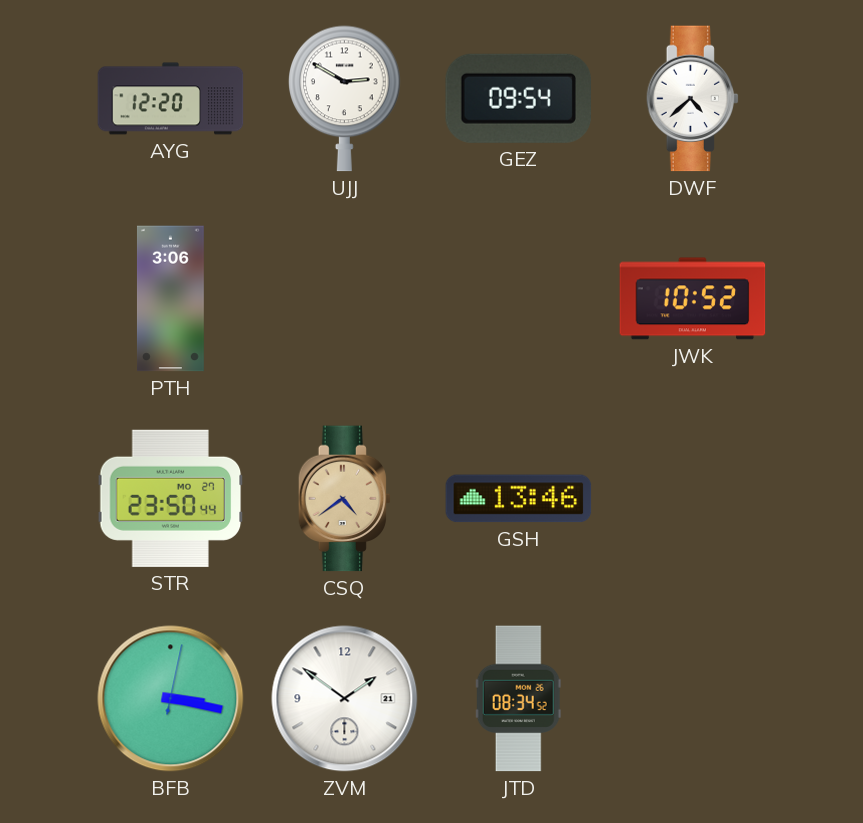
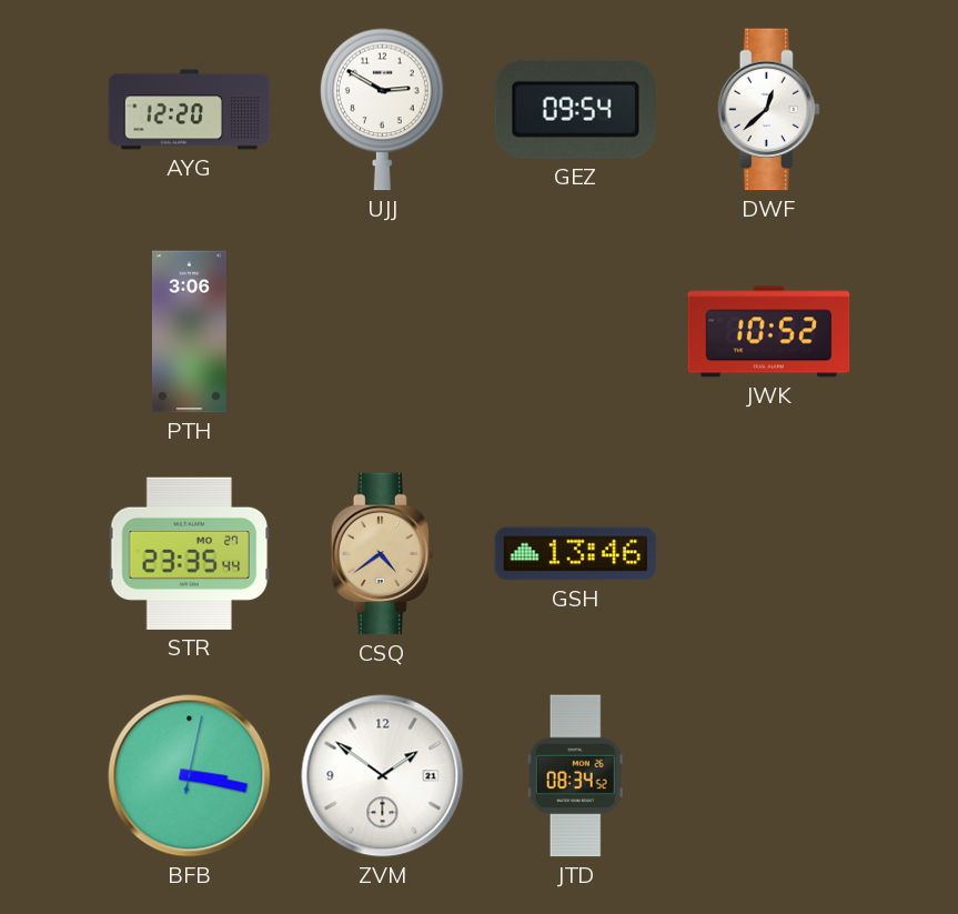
DWF: 4:38 -> 12:38
STR: 23:50 -> 23:35
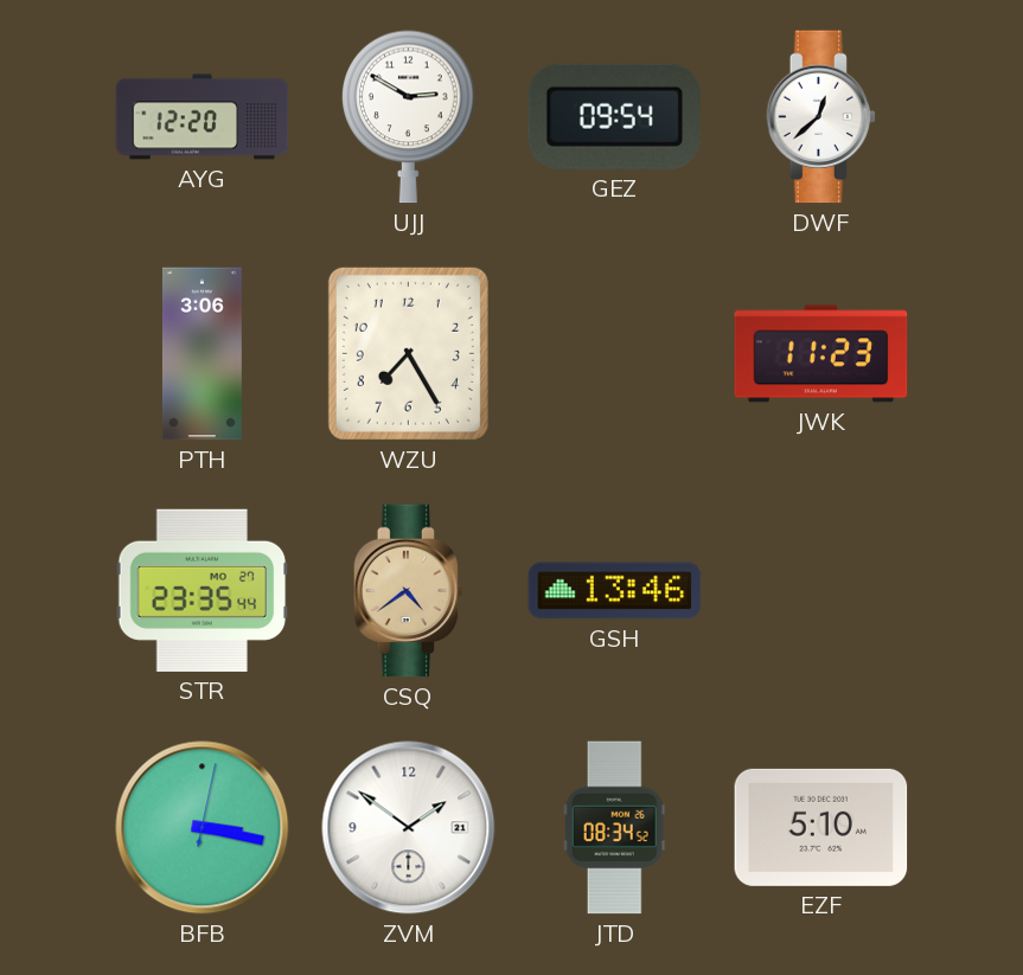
WZU: none -> 7:25
JWK: 10:52 -> 11:23
EZF: none -> 5:10
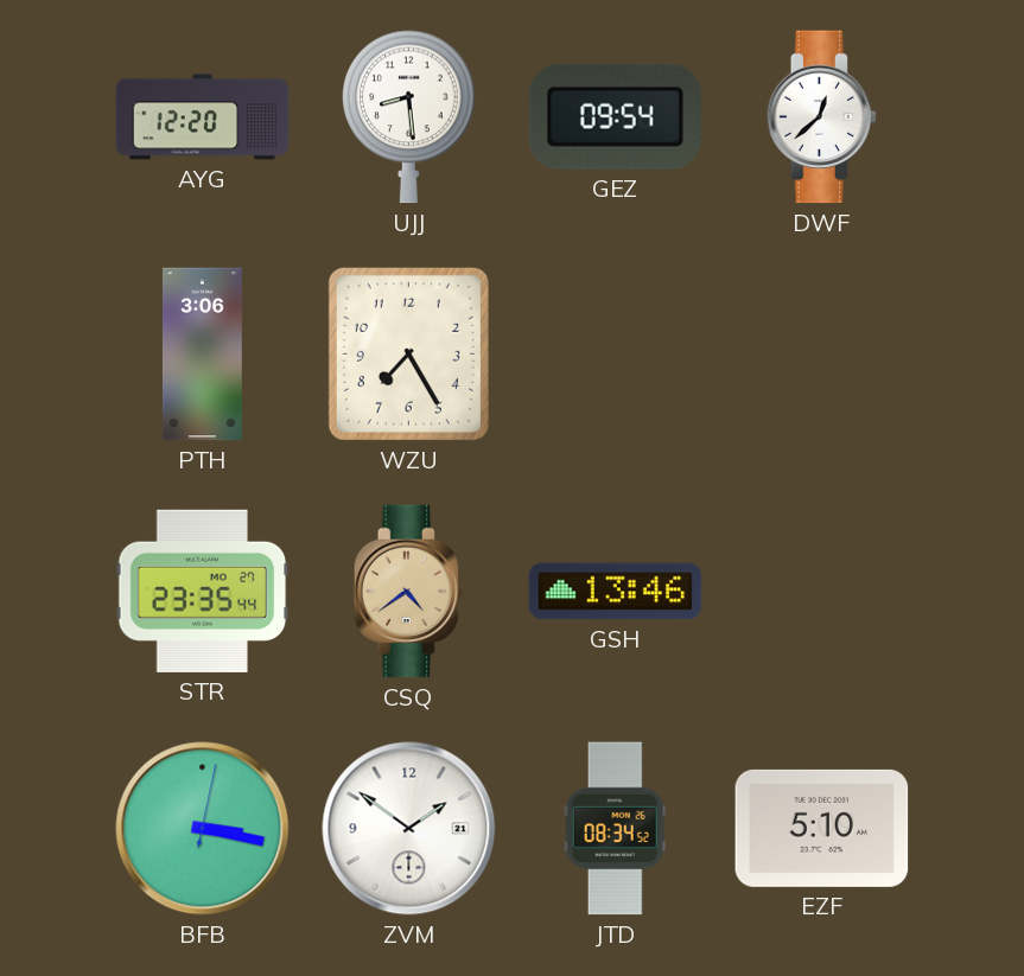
UJJ: 2:50 -> 8:29
JWK: 11:23 -> none
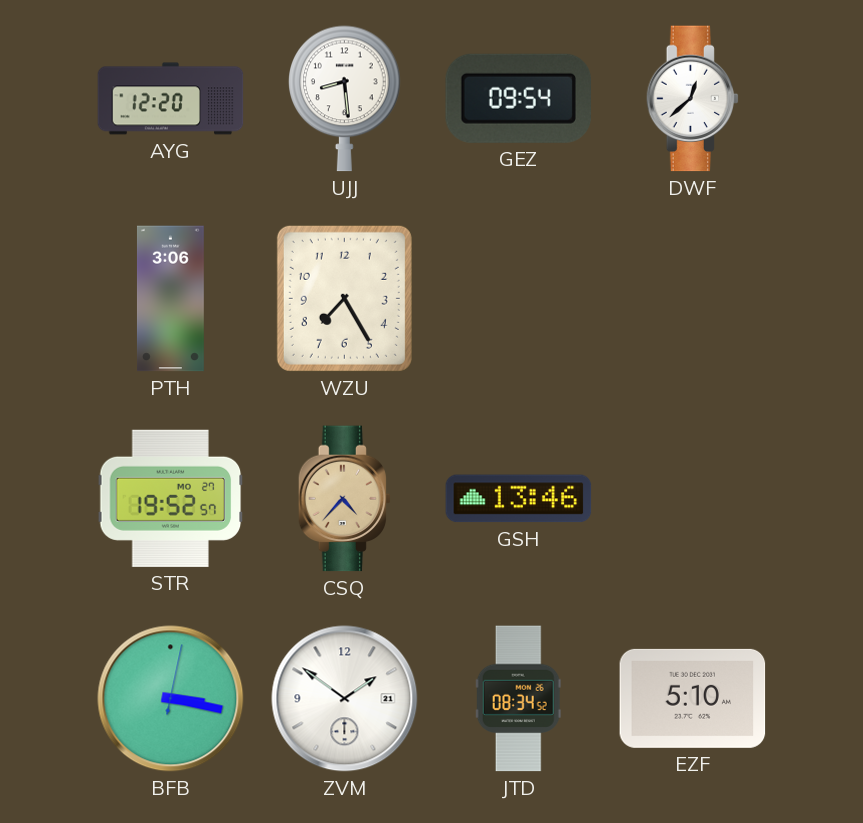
STR: 23:35 -> 19:52
CSQ: 4:39 -> 4:37
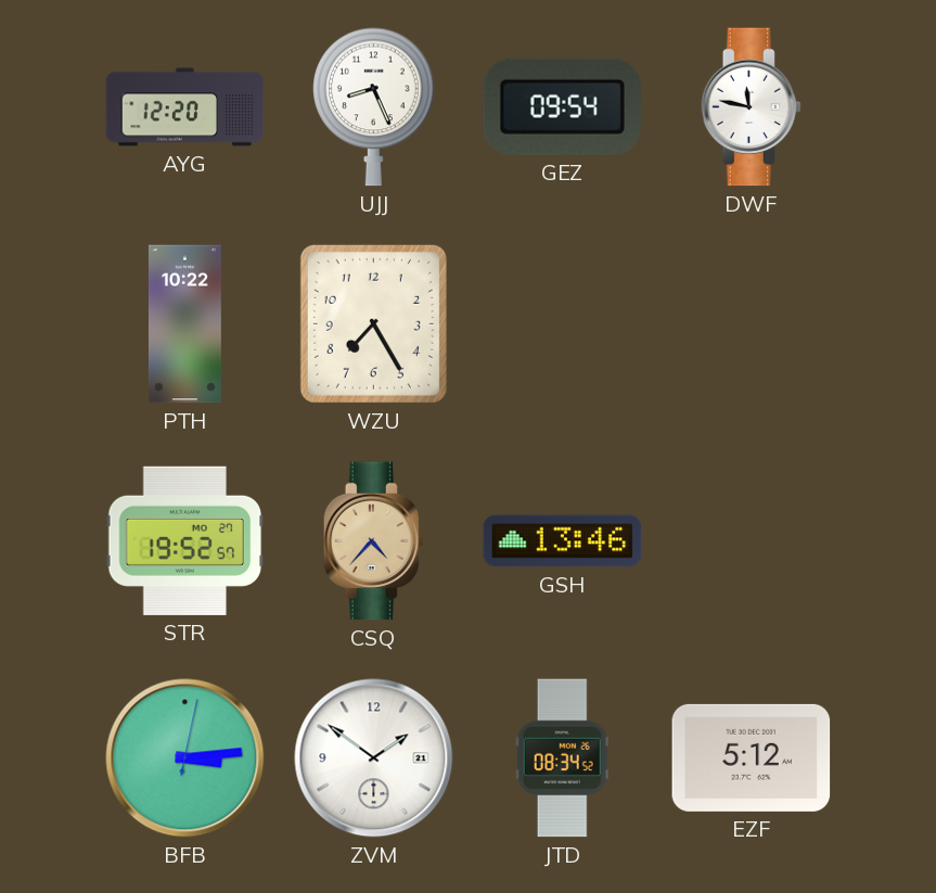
UJJ: 8:29 -> 8:26
DWF: 12:38 -> 11:47
PTH: 3:06 -> 10:22
BFB: 3:17 -> 3:14
EZF: 5:10 -> 5:12
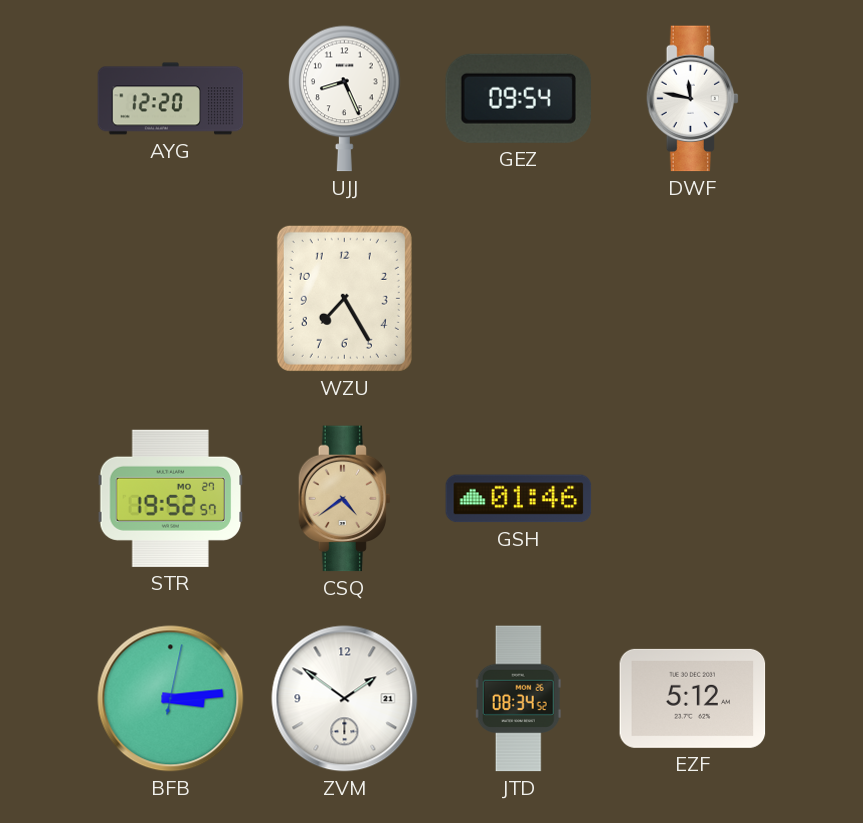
PTH: 10:22 -> none
CSQ: 4:37 -> 4:39
GSH: 13:46 -> 01:46
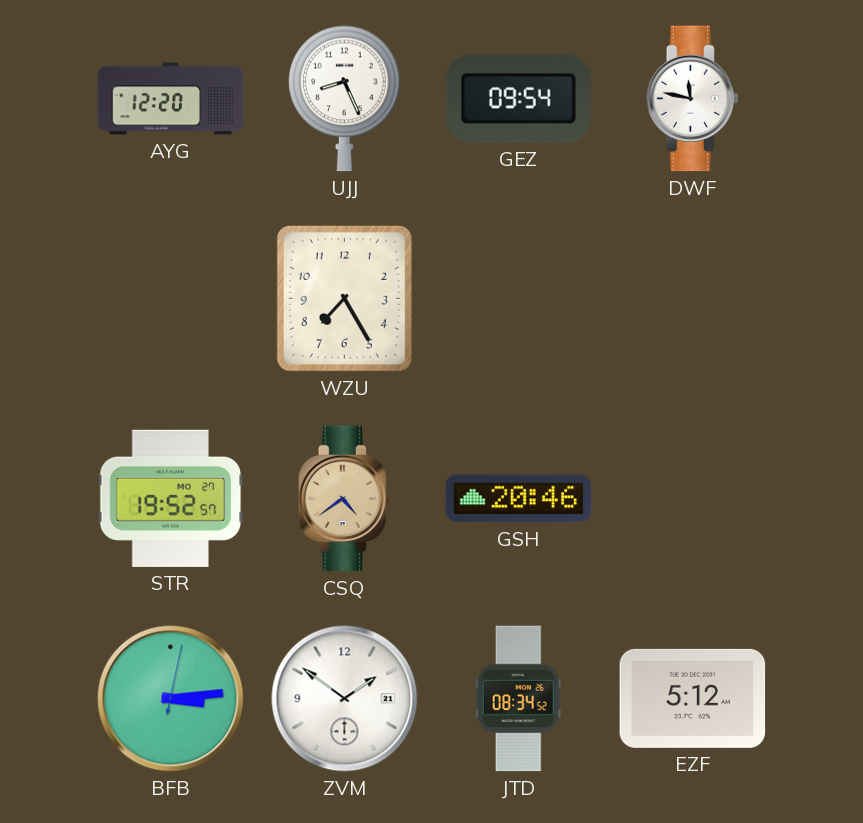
GSH: 01:46 -> 20:46
